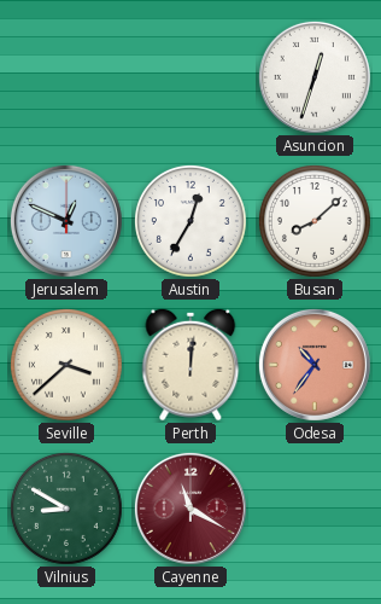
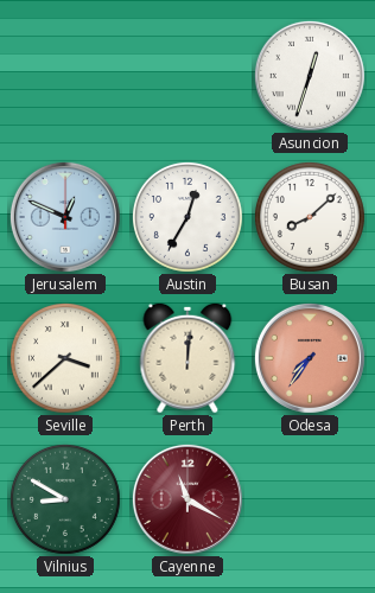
Odesa: 10:36 -> 7:36
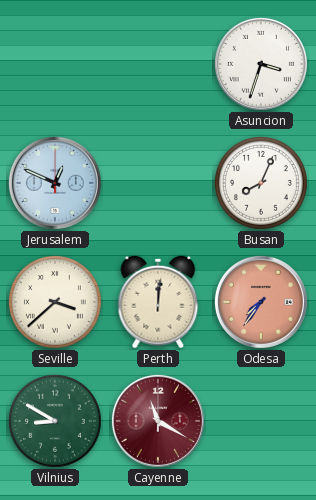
Asuncion: 12:33 -> 3:33
Austin: 12:35 -> none
Busan: 8:08 -> 8:04
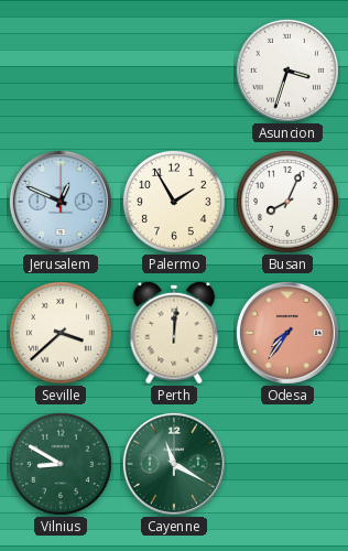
Palermo: none -> 1:55
Cayenne dial: burgundy -> green
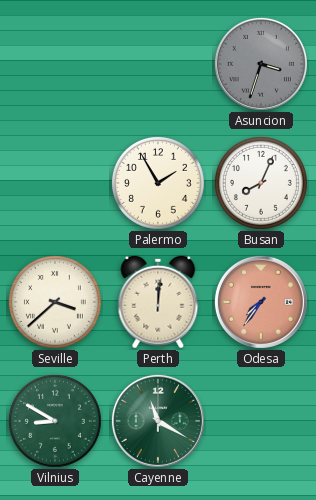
Asuncion dial: white -> grey
Jerusalem: 12:49 -> none
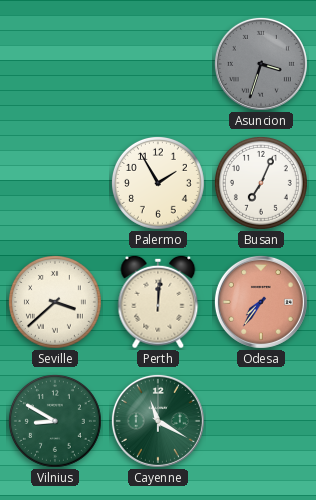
Busan: 8:04 -> 7:04
